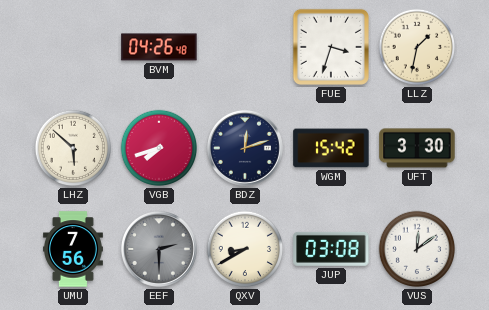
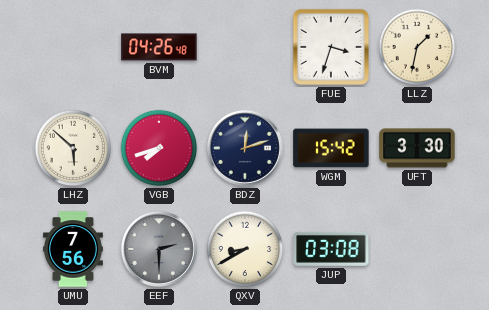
VUS: 12:09 -> none
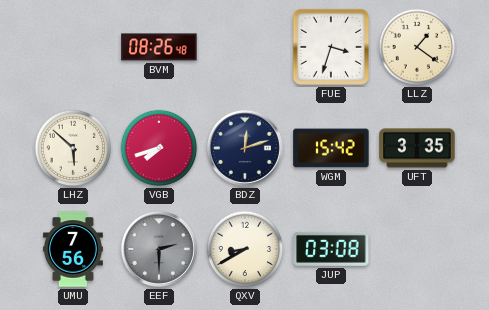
BVM: 04:26 -> 08:26
LLZ: 1:32 -> 1:21
UFT: 3:30 -> 3:35
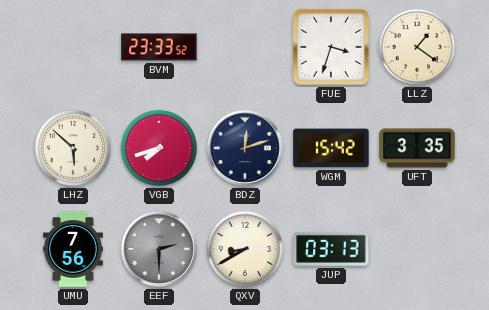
BVM: 08:26 -> 23:33
JUP: 03:08 -> 03:13
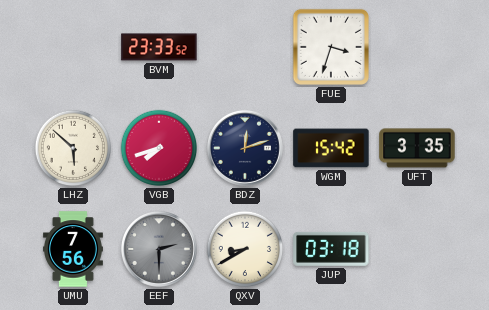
LLZ: 1:21 -> none
JUP: 03:13 -> 03:18
